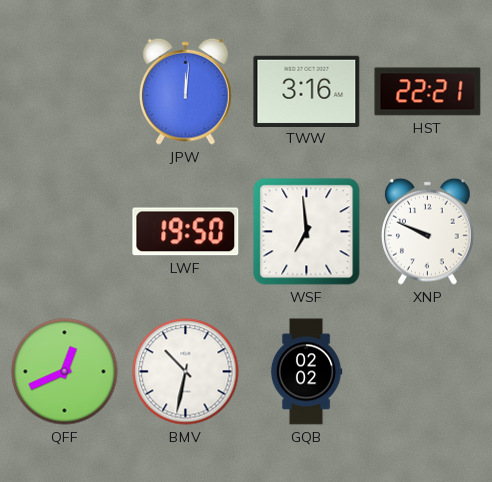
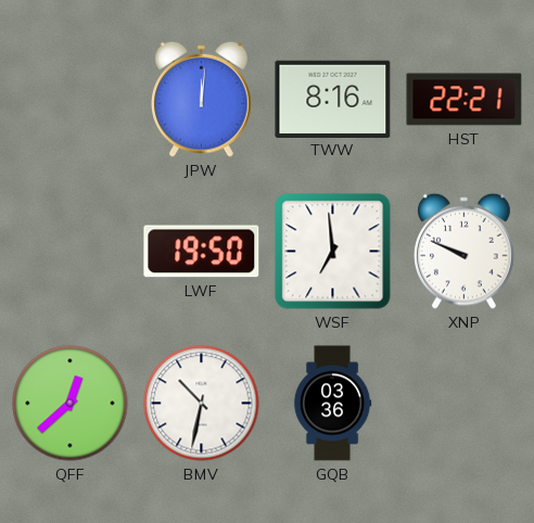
TWW: 3:16 -> 8:16
QFF: 12:41 -> 12:38
GQB: 02:02 -> 03:36
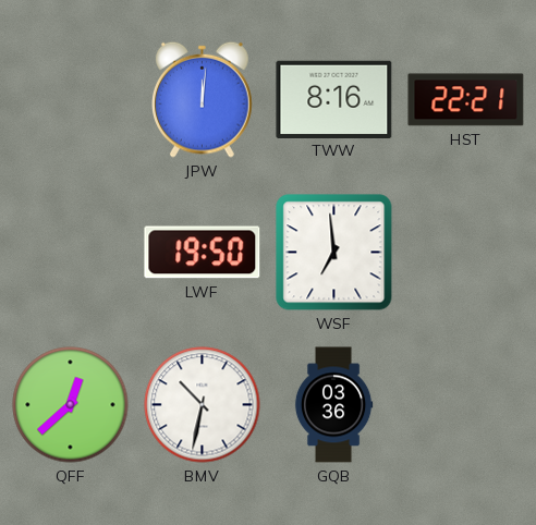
XNP: 9:49 -> none
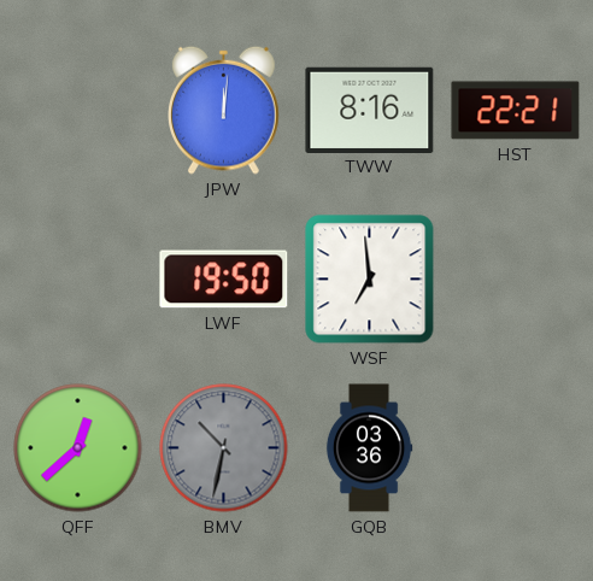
BMV dial: white -> grey
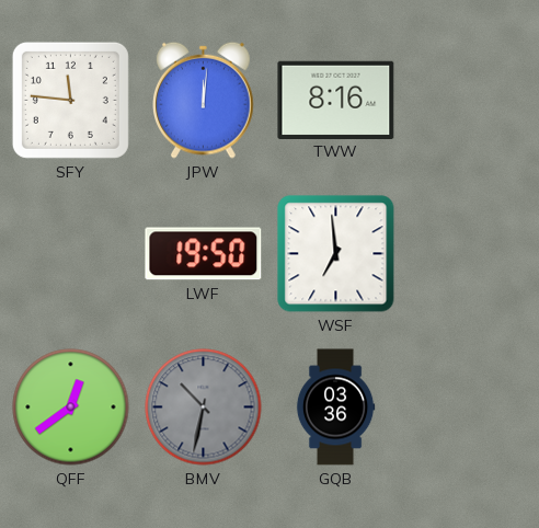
SFY: none -> 11:46
HST: 22:21 -> none
QFF: 12:38 -> 12:39
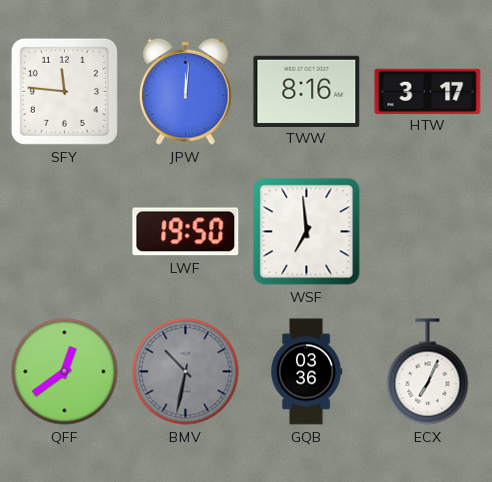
HTW: none -> 3:17
ECX: none -> 7:04
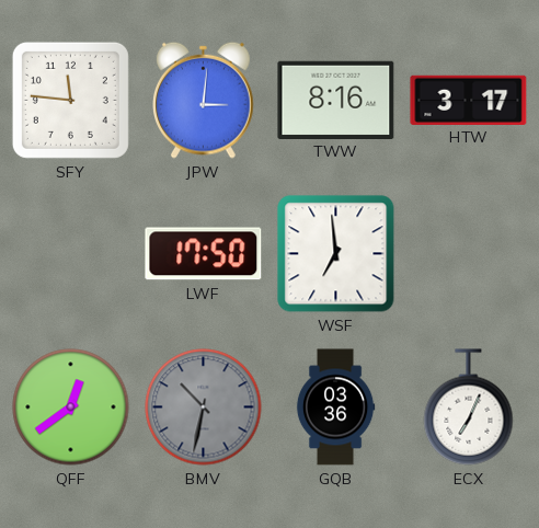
JPW: 12:01 -> 3:01
LWF: 19:50 -> 17:50
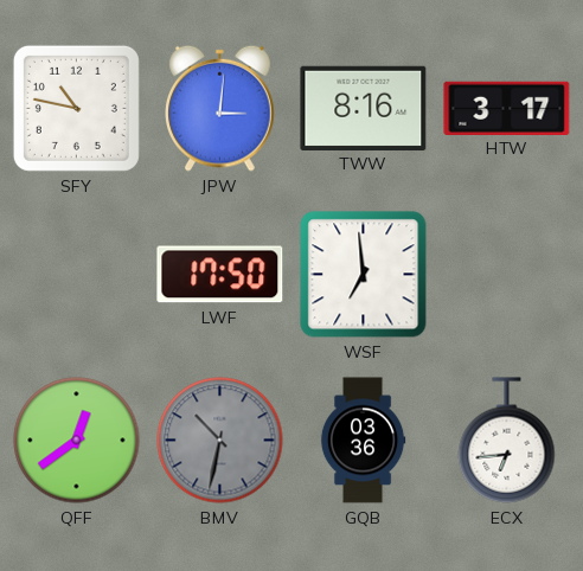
SFY: 11:46 -> 10:47
ECX: 7:04 -> 6:44
